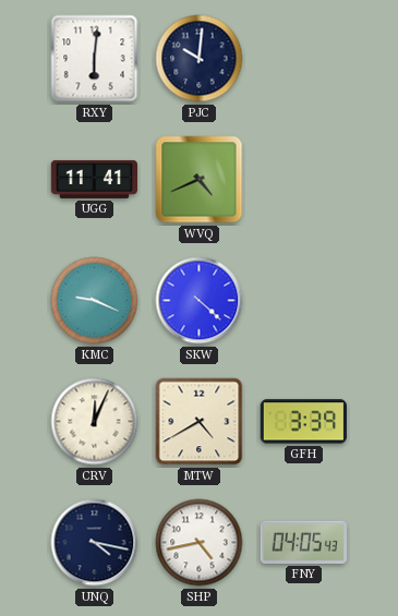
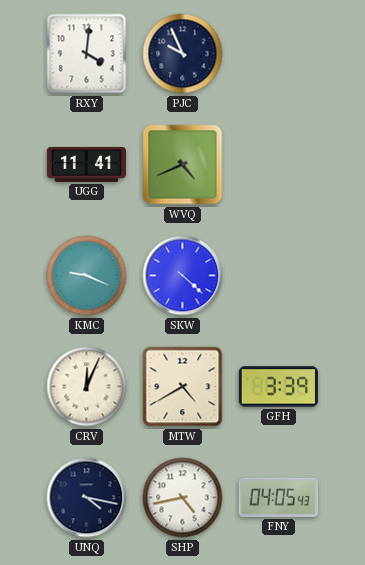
RXY: 6:01 -> 4:01
PJC: 10:01 -> 9:56
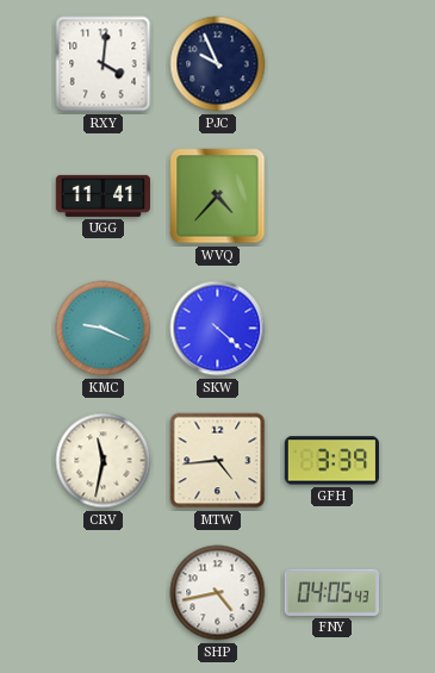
WVQ: 4:41 -> 4:37
CRV: 12:04 -> 11:32
MTW: 4:40 -> 4:44
UNQ: 4:17 -> none
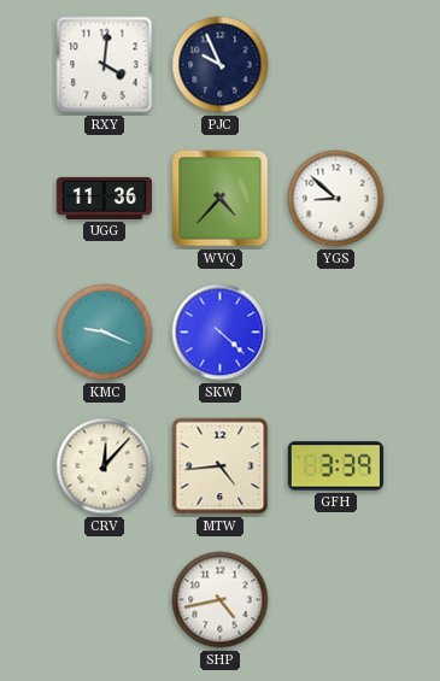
UGG: 11:41 -> 11:36
YGS: none -> 8:52
CRV: 11:32 -> 12:07
FNY: 04:05 -> none
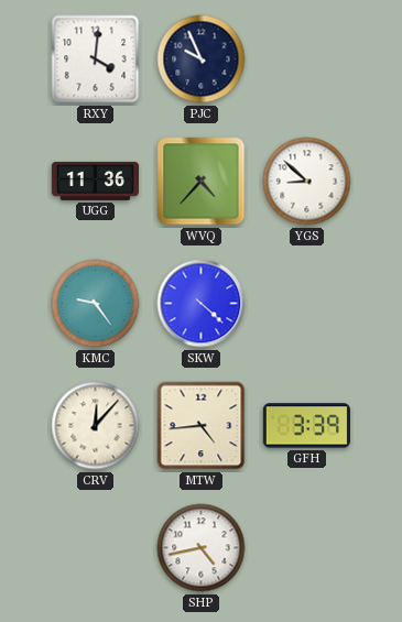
KMC: 9:19 -> 9:24
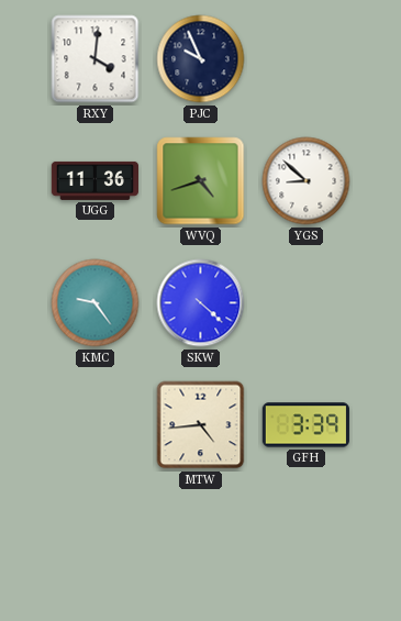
WVQ: 4:37 -> 4:42
CRV: 12:07 -> none
SHP: 4:43 -> none
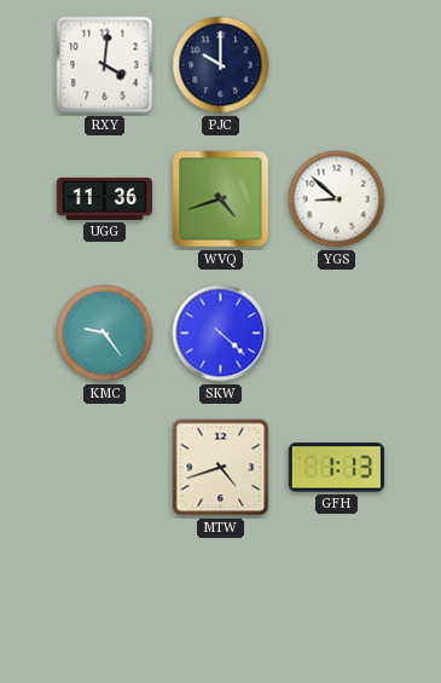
PJC: 9:56 -> 10:00
MTW: 4:44 -> 4:42
GFH: 3:39 -> 1:13
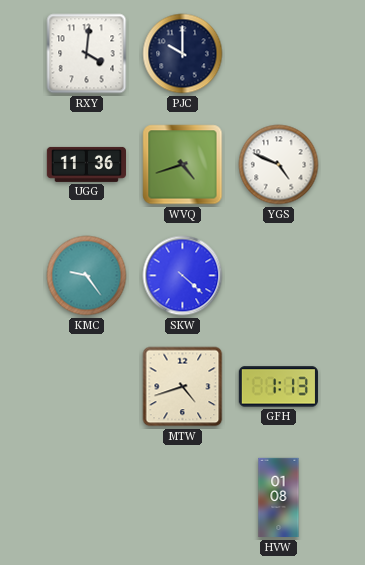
YGS: 8:52 -> 4:49
HVW: none -> 01:08
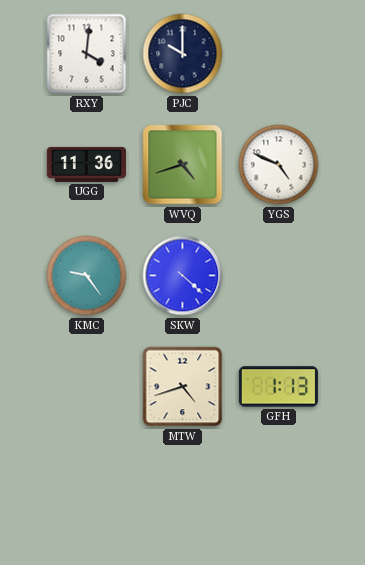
HVW: 01:08 -> none
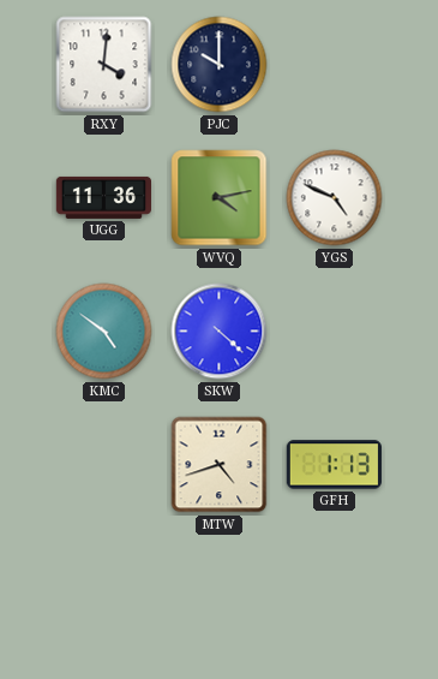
WVQ: 4:42 -> 4:13
KMC: 9:24 -> 4:51
